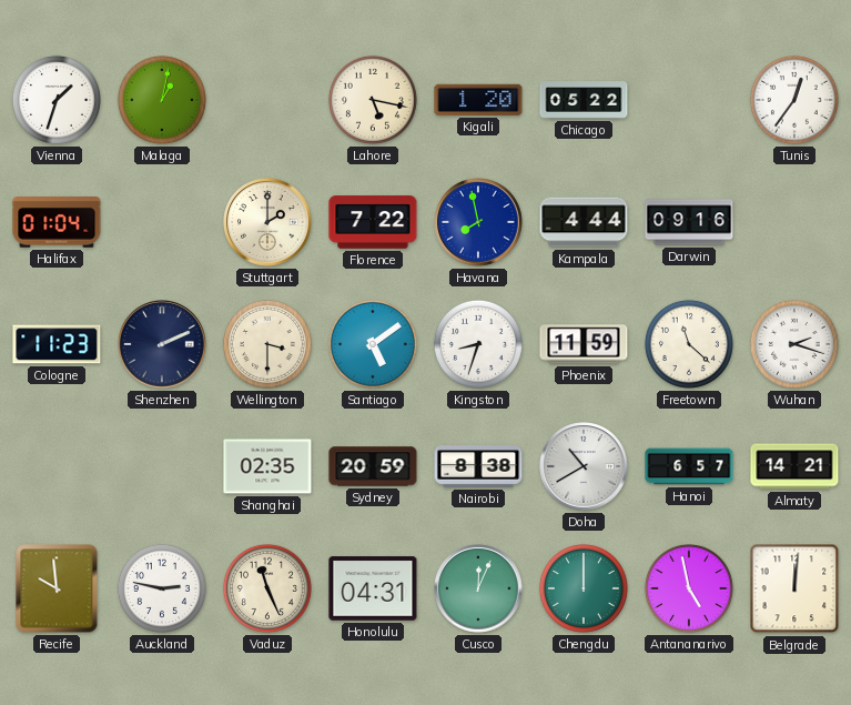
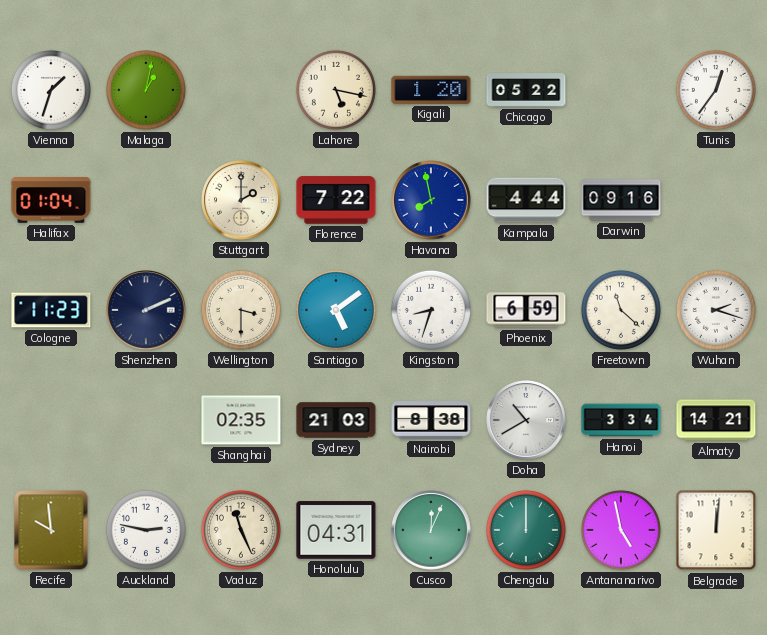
Phoenix: 11:59 -> 6:59
Sydney: 20:59 -> 21:03
Hanoi: 6:57 -> 3:34
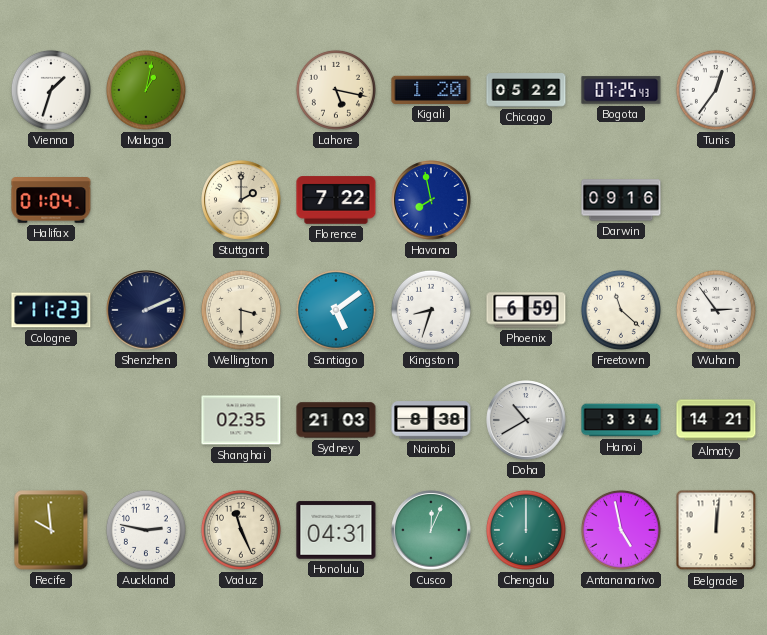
Bogota: none -> 07:25
Kampala: 4:44 -> none
Wuhan: 2:18 -> 2:54
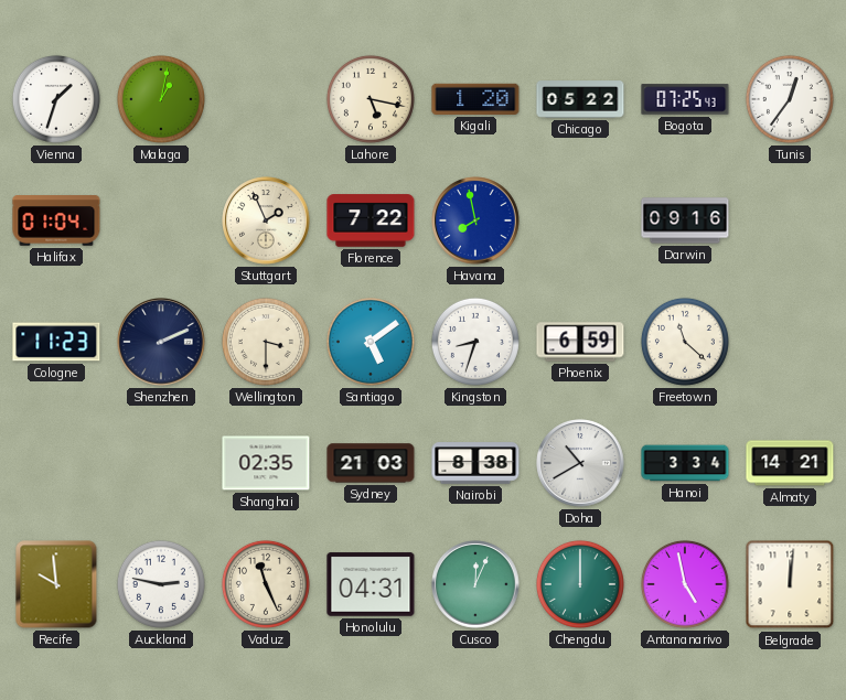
Stuttgart: 2:00 -> 1:56
Wuhan: 2:54 -> none
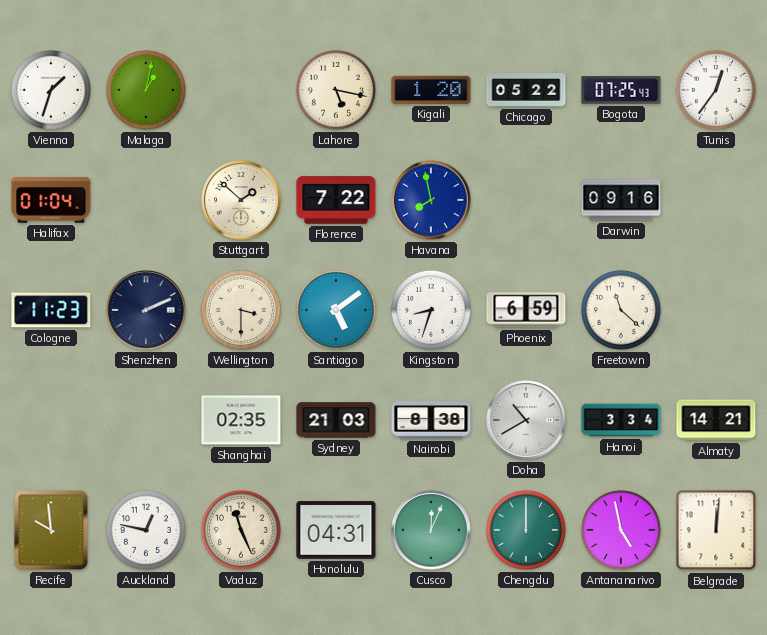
Stuttgart: 1:56 -> 1:52
Auckland: 2:47 -> 12:47
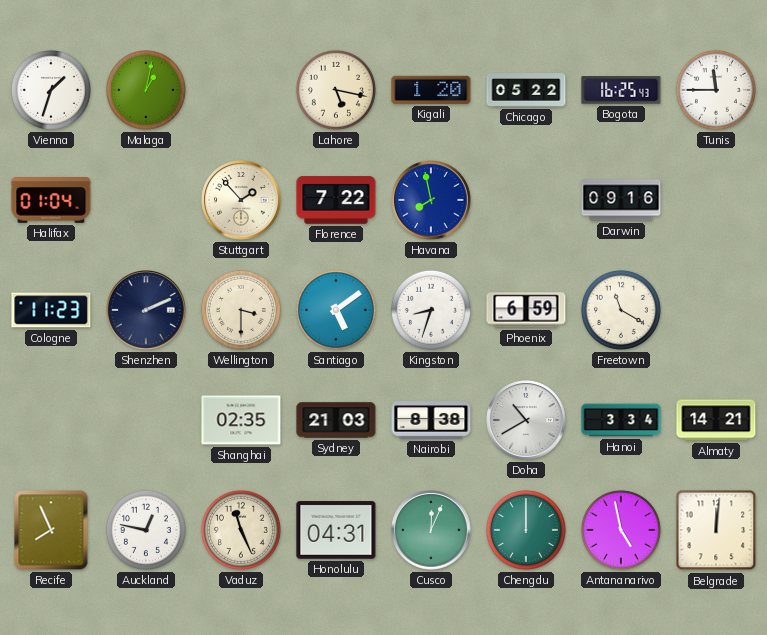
Bogota: 07:25 -> 16:25
Tunis: 12:36 -> 11:45
Stuttgart: 1:52 -> 1:53
Freetown: 11:22 -> 11:20
Recife: 9:59 -> 7:56
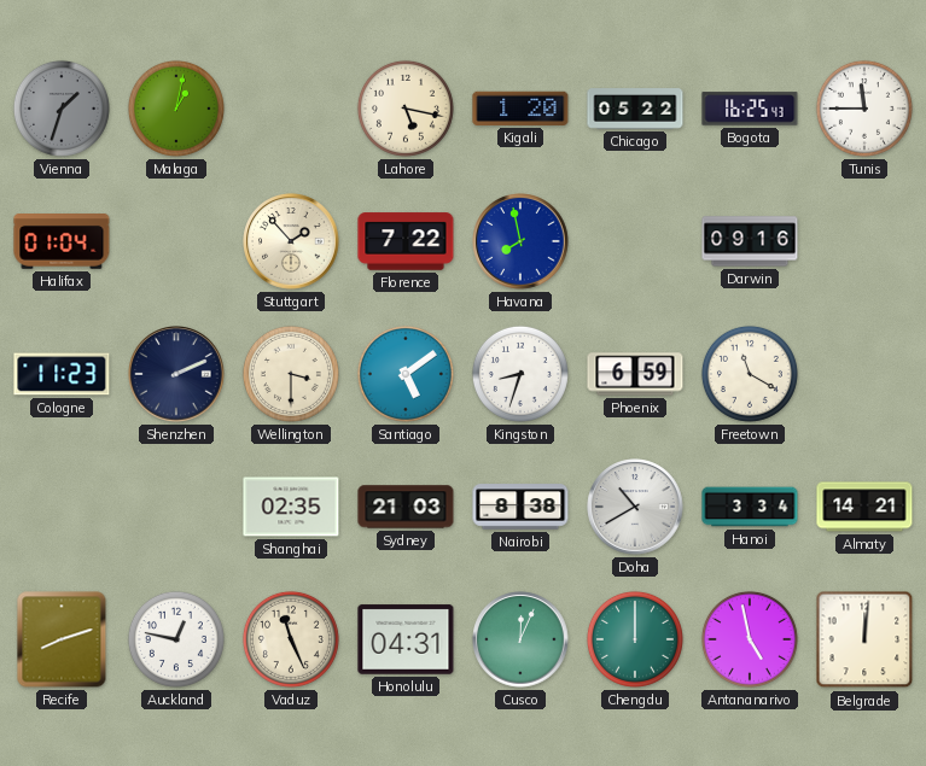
Vienna dial: white -> grey
Recife: 7:56 -> 8:12
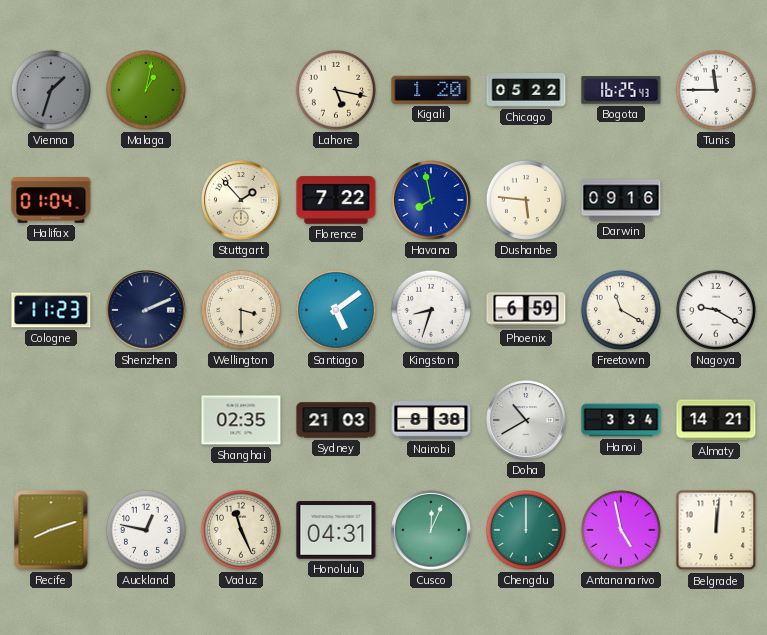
Dushanbe: none -> 5:46
Nagoya: none -> 9:20
